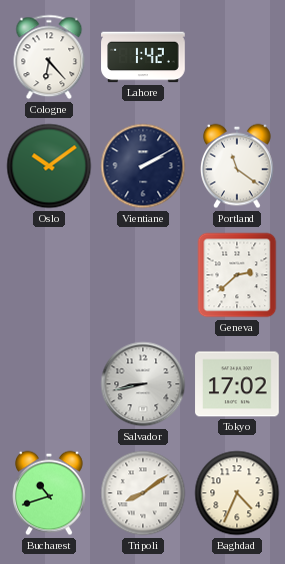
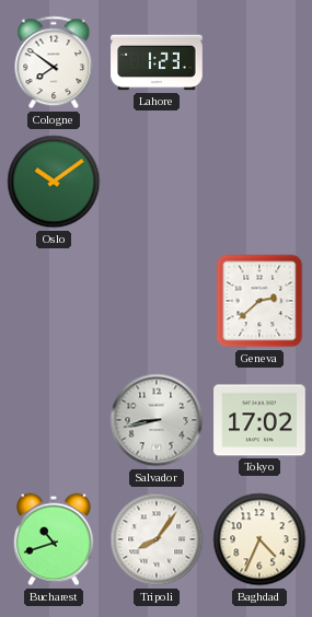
Cologne: 6:23 -> 7:51
Lahore: 1:42 -> 1:23
Vientiane: 2:10 -> none
Portland: 11:21 -> none
Tripoli: 8:09 -> 8:06
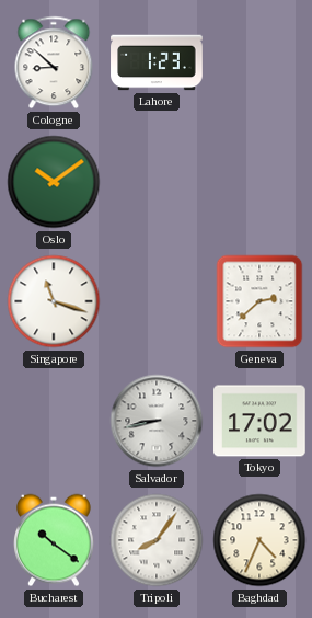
Cologne: 7:51 -> 8:52
Singapore: none -> 11:18
Bucharest: 10:42 -> 10:21
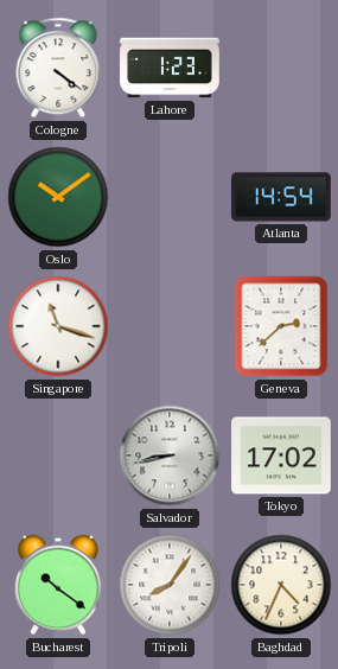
Cologne: 8:52 -> 4:21
Atlanta: none -> 14:54
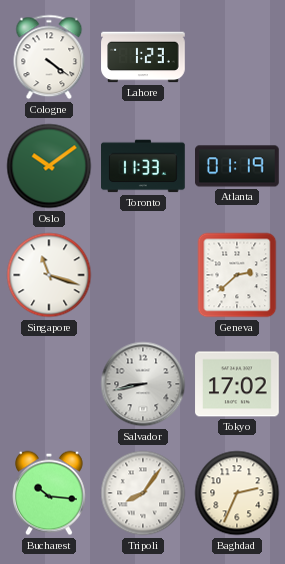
Toronto: none -> 11:33
Atlanta: 14:54 -> 01:19
Bucharest: 10:21 -> 10:16
Baghdad: 4:34 -> 2:34
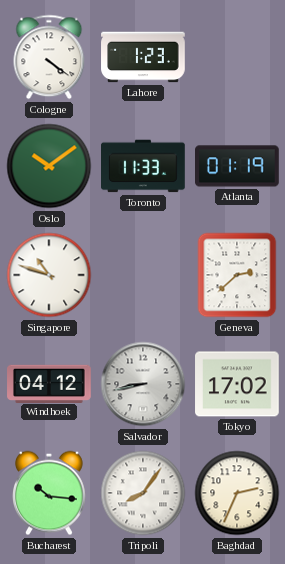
Singapore: 11:18 -> 10:48
Windhoek: none -> 04:12
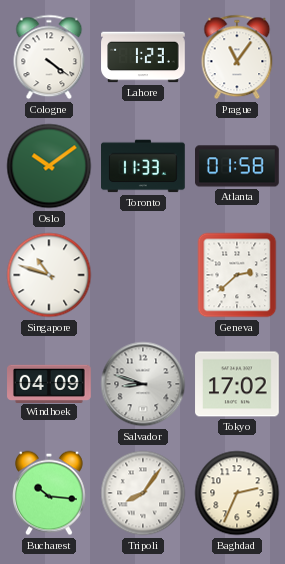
Prague: none -> 11:06
Atlanta: 01:19 -> 01:58
Windhoek: 04:12 -> 04:09
Salvador: 8:43 -> 8:48
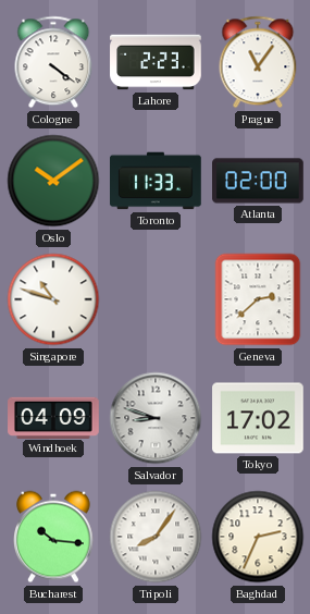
Lahore: 1:23 -> 2:23
Atlanta: 01:58 -> 02:00
